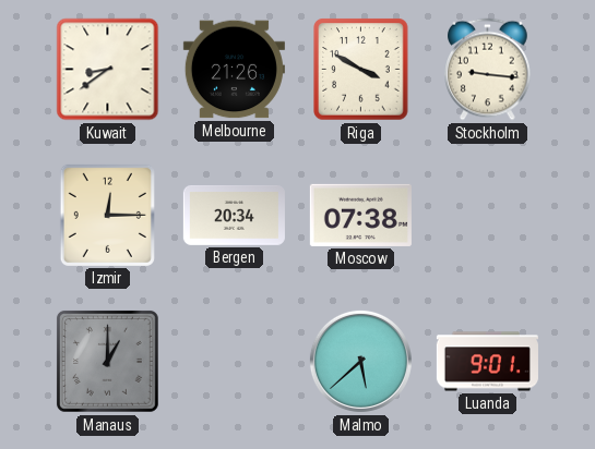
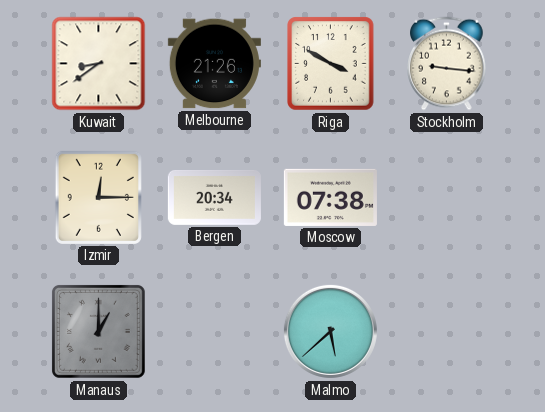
Luanda: 9:01 -> none
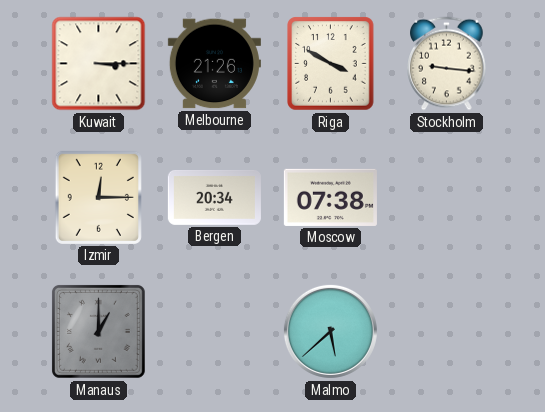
Kuwait: 8:39 -> 3:15
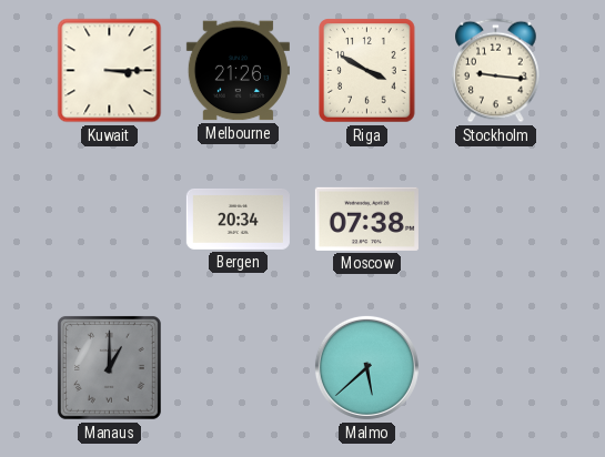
Izmir: 12:15 -> none
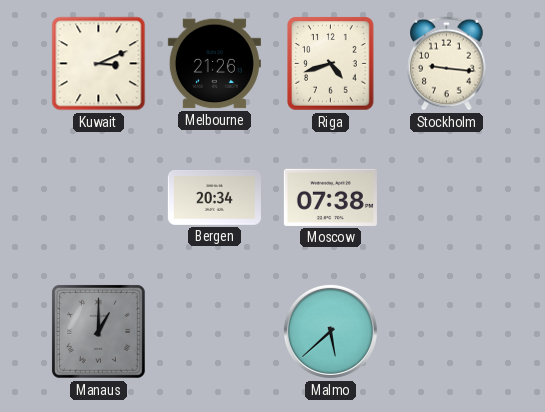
Kuwait: 3:15 -> 3:11
Riga: 3:50 -> 4:42
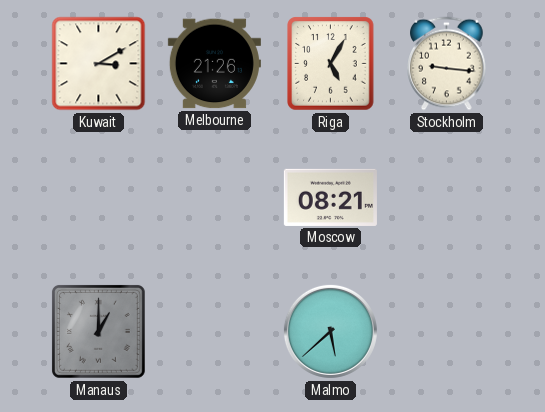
Kuwait: 3:11 -> 3:10
Riga: 4:42 -> 5:05
Bergen: 20:34 -> none
Moscow: 07:38 -> 08:21
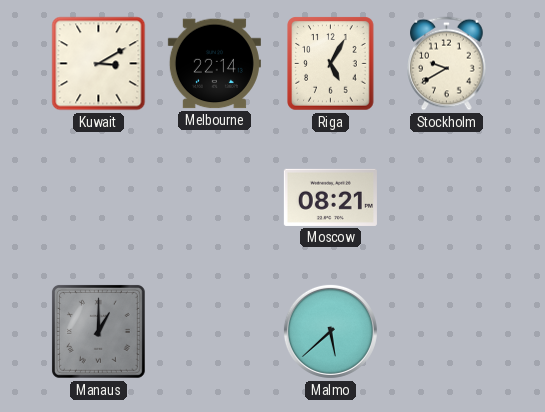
Melbourne: 21:26 -> 22:14
Stockholm: 9:16 -> 9:40
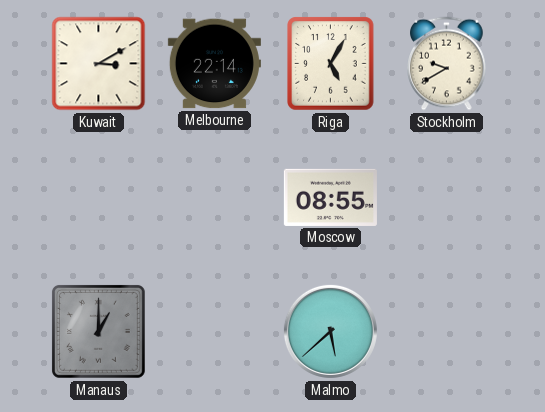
Moscow: 08:21 -> 08:55
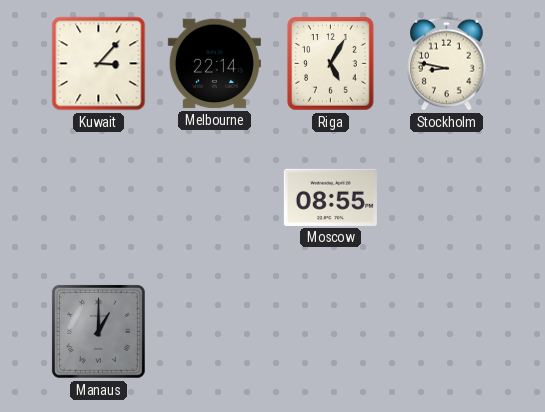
Kuwait: 3:10 -> 3:07
Stockholm: 9:40 -> 8:47
Malmo: 5:38 -> none
